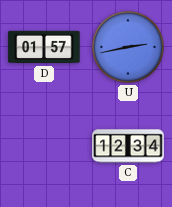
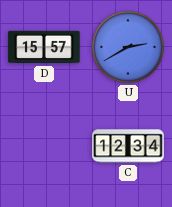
D: 01:57 -> 15:57
U: 2:43 -> 2:40
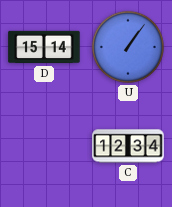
D: 15:57 -> 15:14
U: 2:40 -> 1:06
